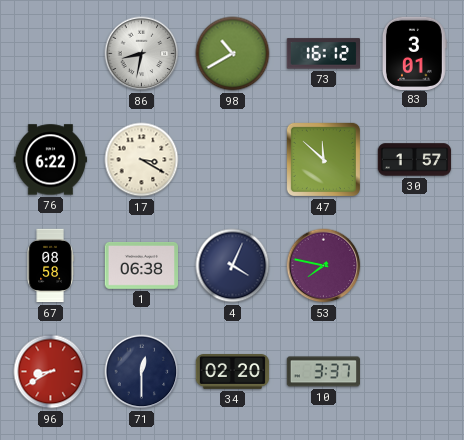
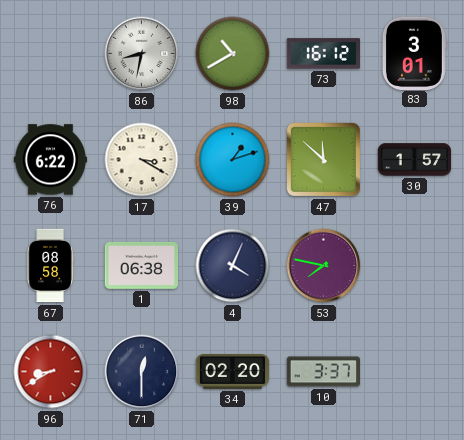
39: none -> 1:12
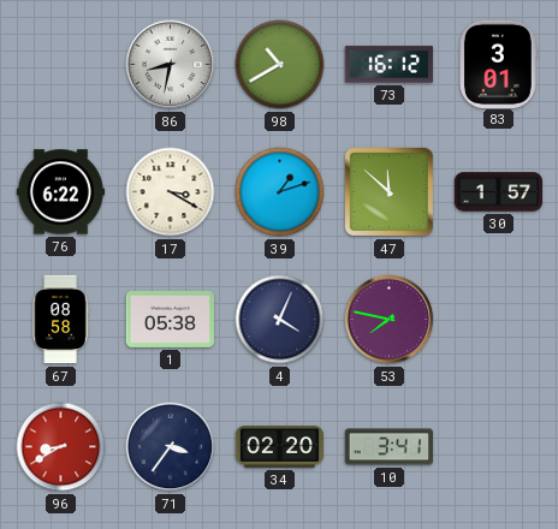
1: 06:38 -> 05:38
71: 12:30 -> 3:36
10: 3:37 -> 3:41
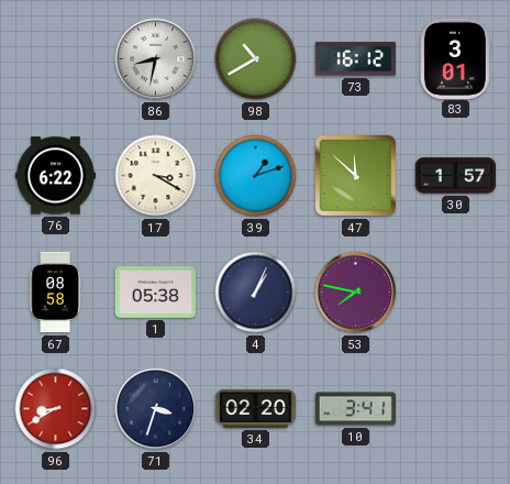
4: 4:04 -> 1:04
71: 3:36 -> 3:33
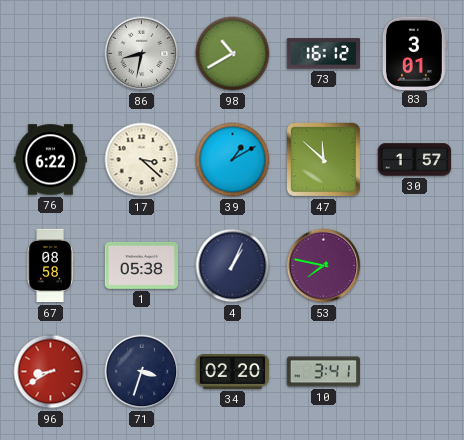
17: 3:20 -> 3:22
39: 1:12 -> 1:10
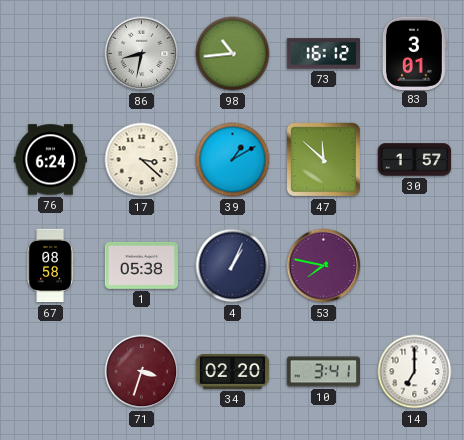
98: 10:40 -> 10:44
76: 6:22 -> 6:24
96: 8:40 -> none
71 dial: navy -> burgundy
14: none -> 7:00
